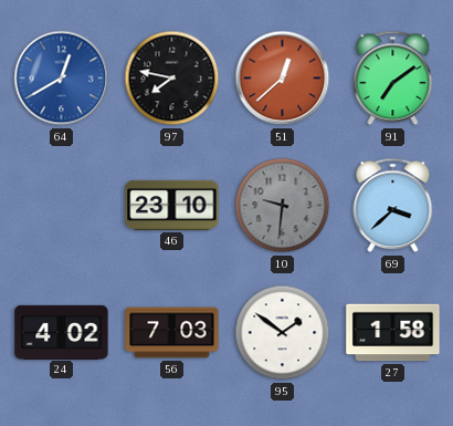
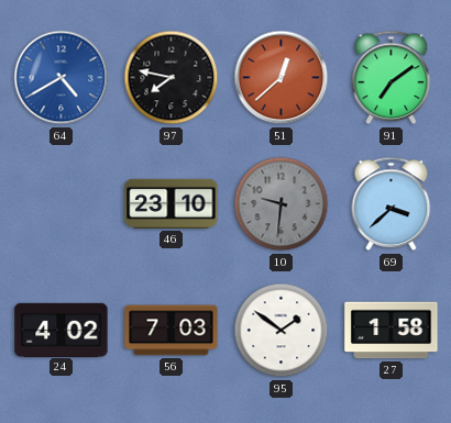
64: 12:40 -> 4:40
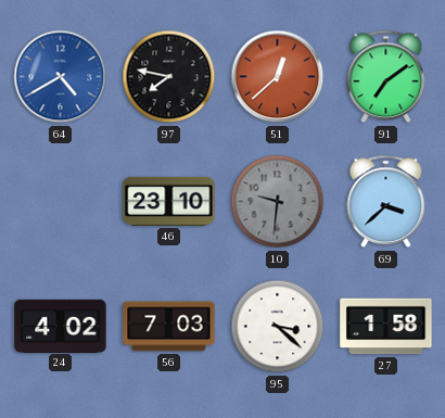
95: 1:51 -> 3:22
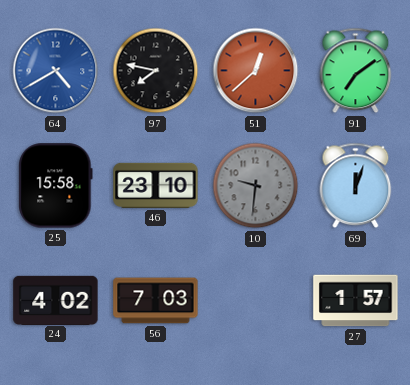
25: none -> 15:58
69: 3:38 -> 12:03
95: 3:22 -> none
27: 1:58 -> 1:57
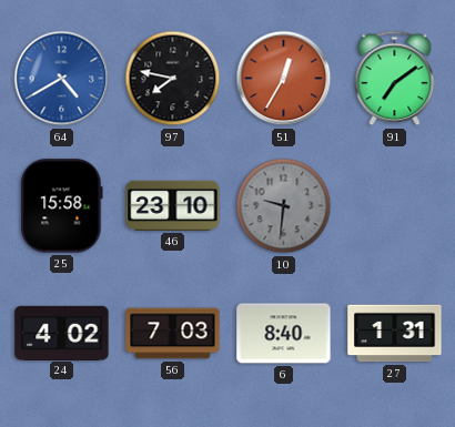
51: 12:38 -> 12:35
69: 12:03 -> none
6: none -> 8:40
27: 1:57 -> 1:31
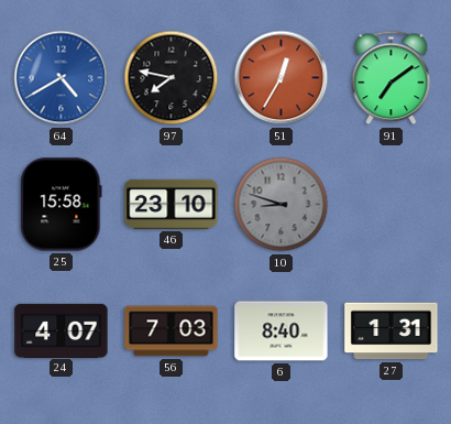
10: 9:31 -> 8:48
24: 4:02 -> 4:07
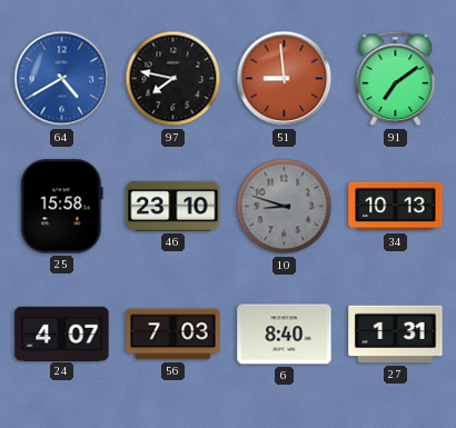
51: 12:35 -> 8:59
34: none -> 10:13
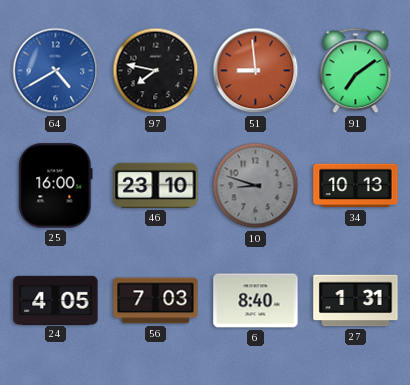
25: 15:58 -> 16:00
24: 4:07 -> 4:05
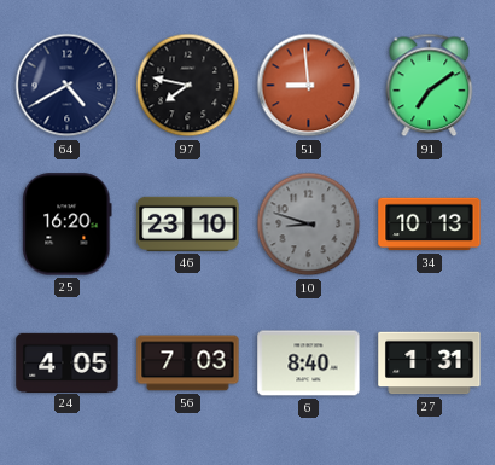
64 dial: blue -> navy
25: 16:00 -> 16:20
